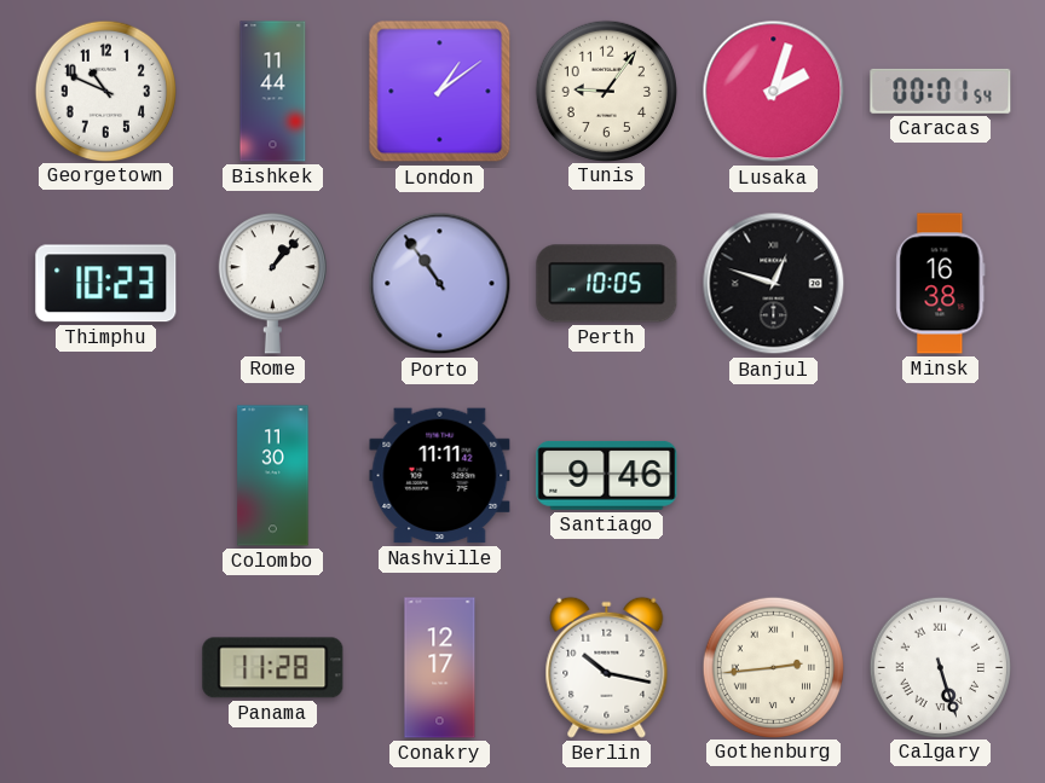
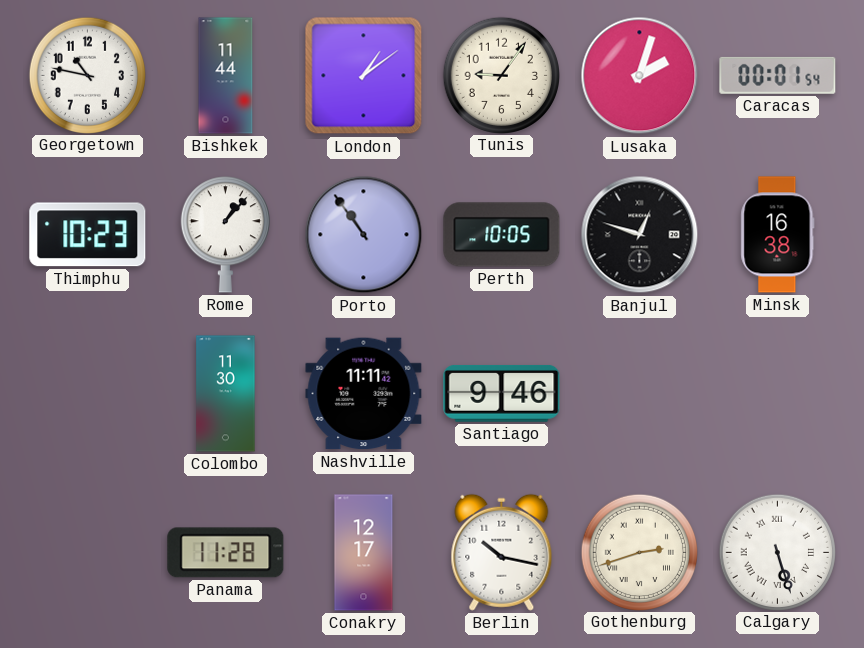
Georgetown: 10:49 -> 10:47
Gothenburg: 2:44 -> 2:42
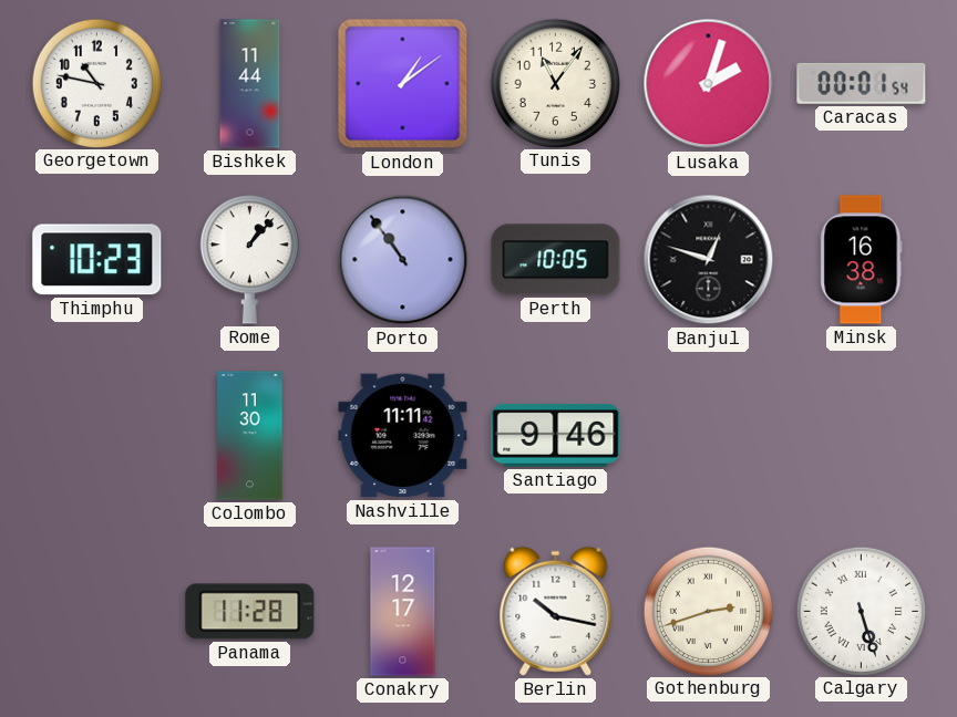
Tunis: 9:06 -> 11:06
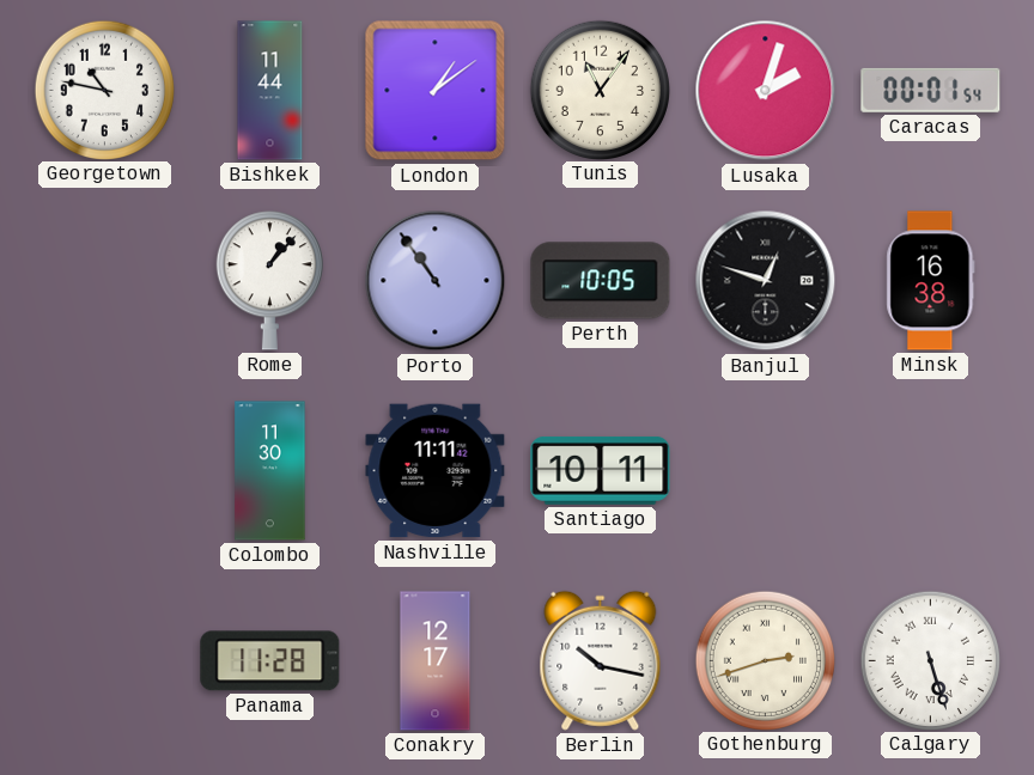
Thimphu: 10:23 -> none
Santiago: 9:46 -> 10:11
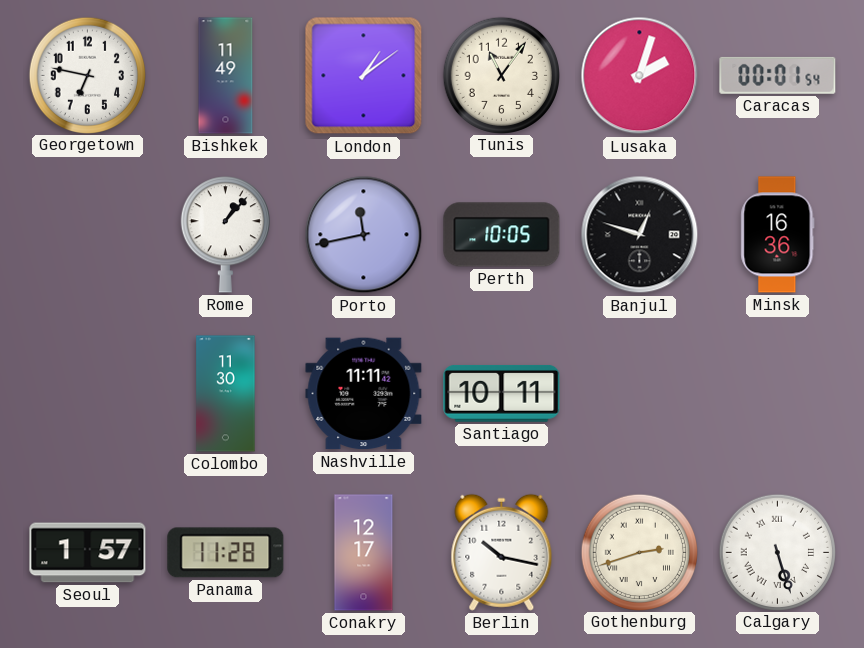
Georgetown: 10:47 -> 6:47
Bishkek: 11:44 -> 11:49
Porto: 10:54 -> 11:43
Minsk: 16:38 -> 16:36
Seoul: none -> 1:57
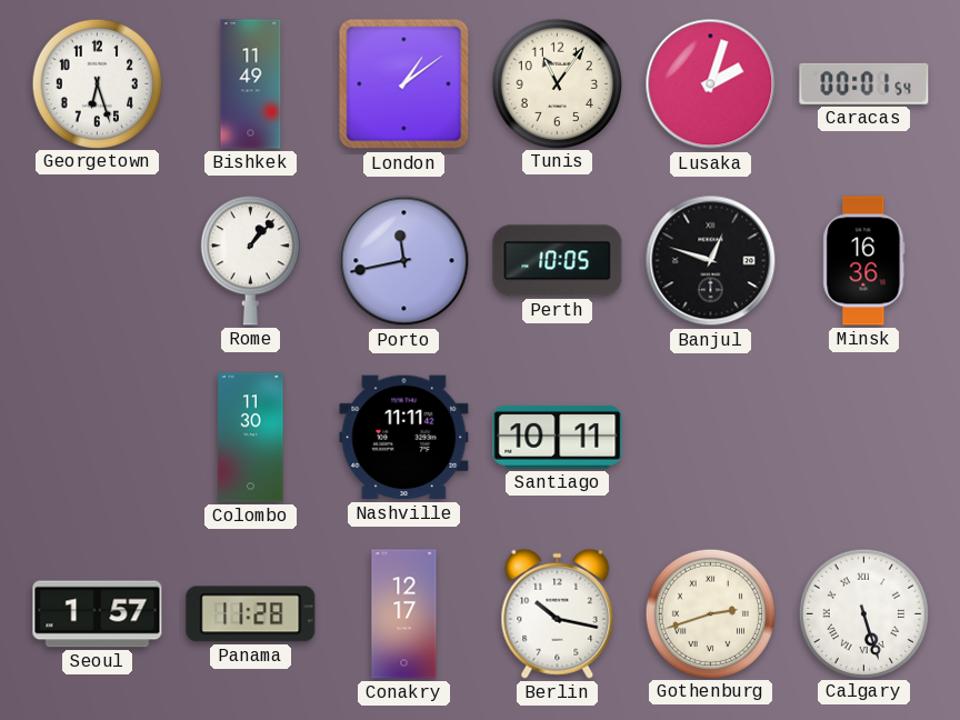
Georgetown: 6:47 -> 6:27
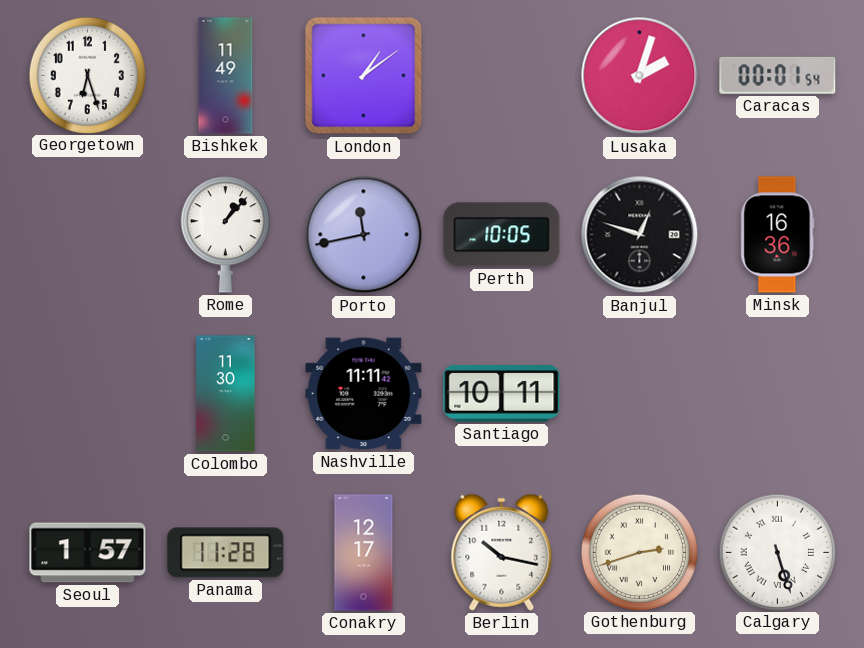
Tunis: 11:06 -> none
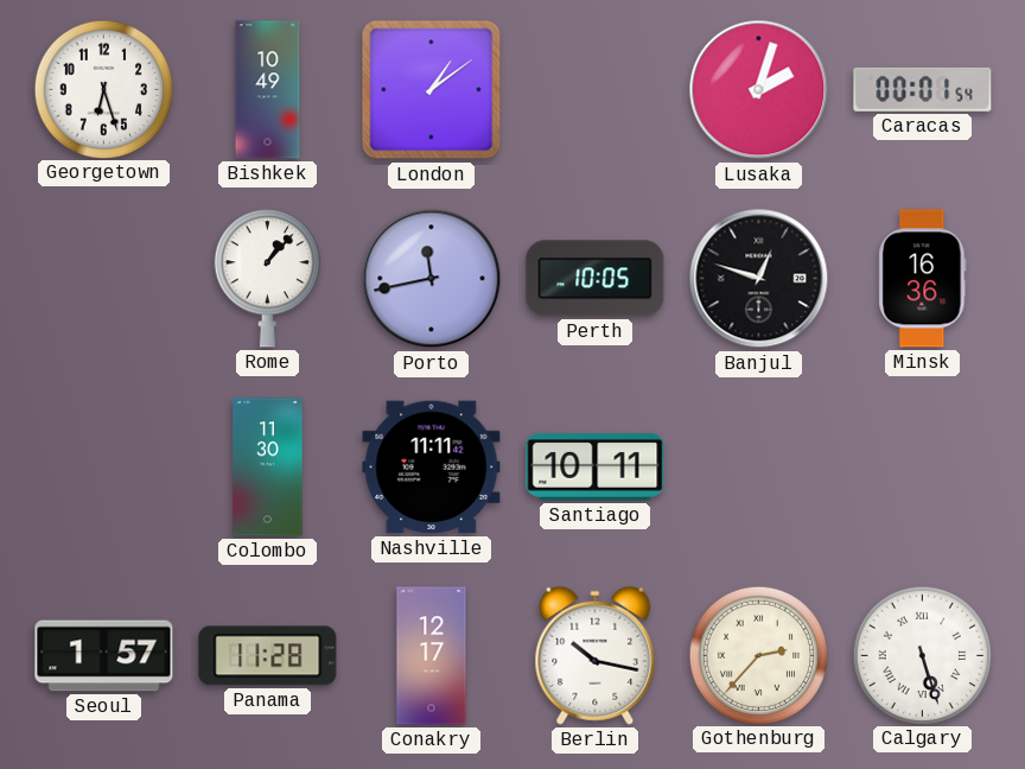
Bishkek: 11:49 -> 10:49
Gothenburg: 2:42 -> 2:37
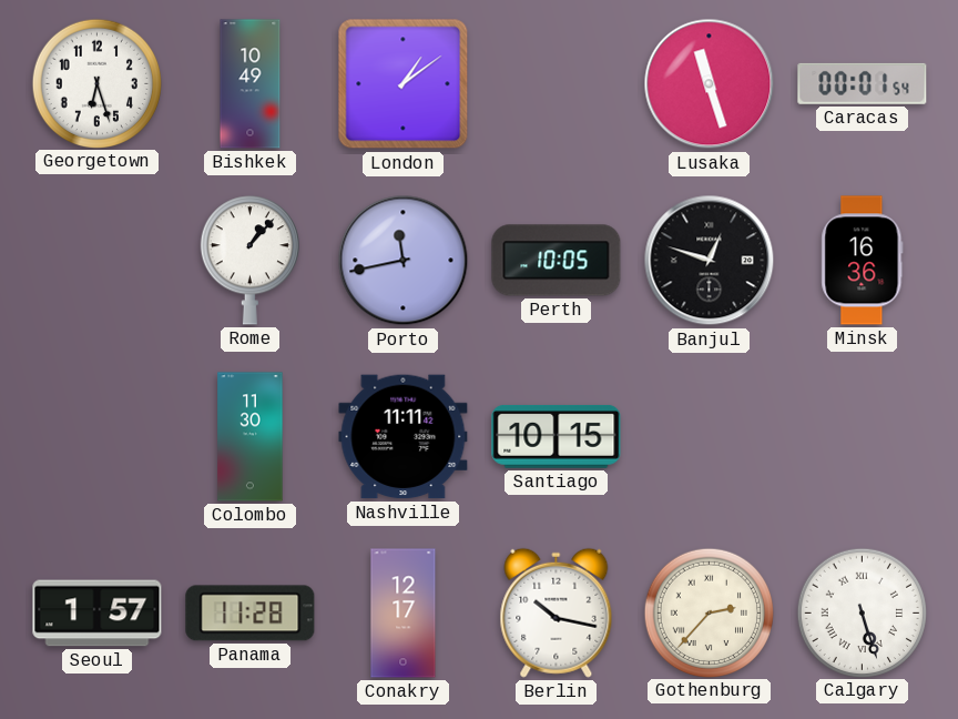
Lusaka: 2:03 -> 11:27
Santiago: 10:11 -> 10:15
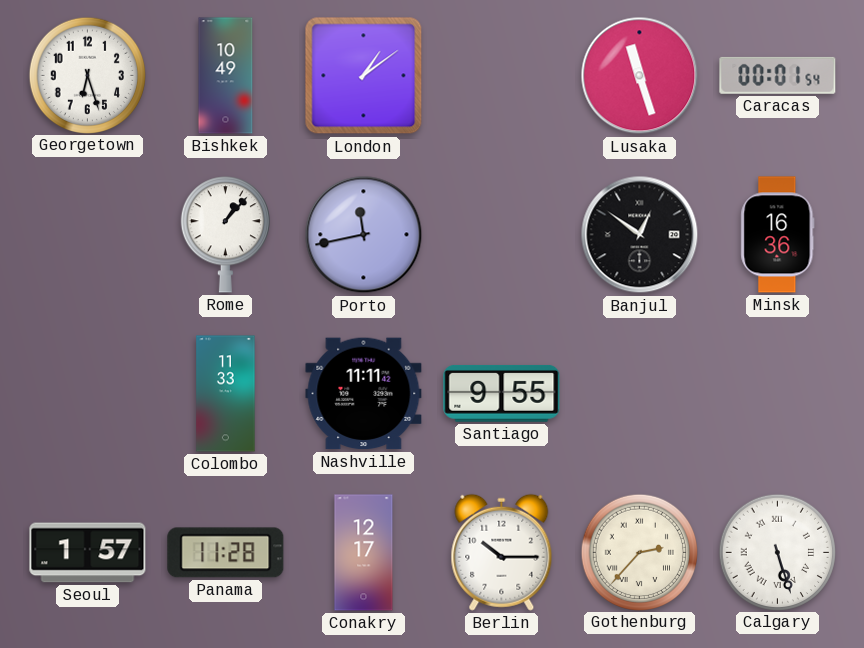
Perth: 10:05 -> none
Banjul: 12:48 -> 12:51
Colombo: 11:30 -> 11:33
Santiago: 10:15 -> 9:55
Berlin: 10:17 -> 10:15
